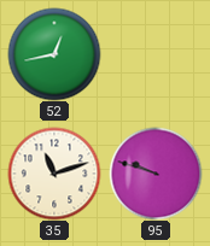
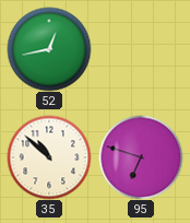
35: 11:12 -> 10:52
95: 9:48 -> 6:48
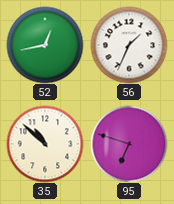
56: none -> 1:34
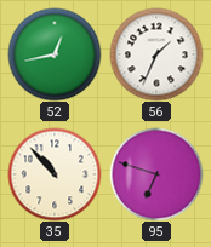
35: 10:52 -> 10:53
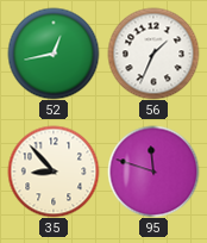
35: 10:53 -> 8:53
95: 6:48 -> 11:48
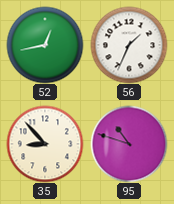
95: 11:48 -> 10:48
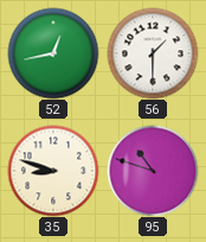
56: 1:34 -> 1:30
35: 8:53 -> 8:48
